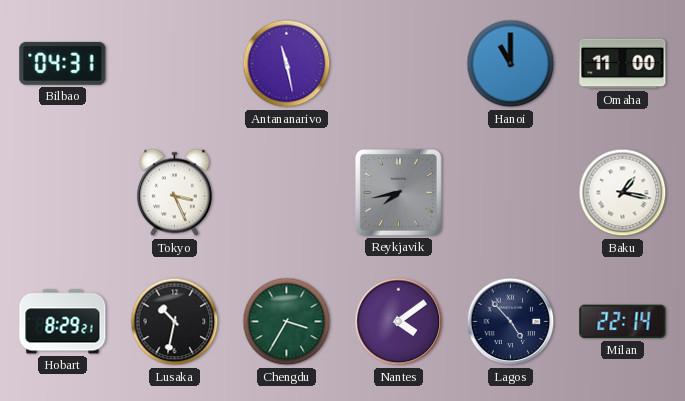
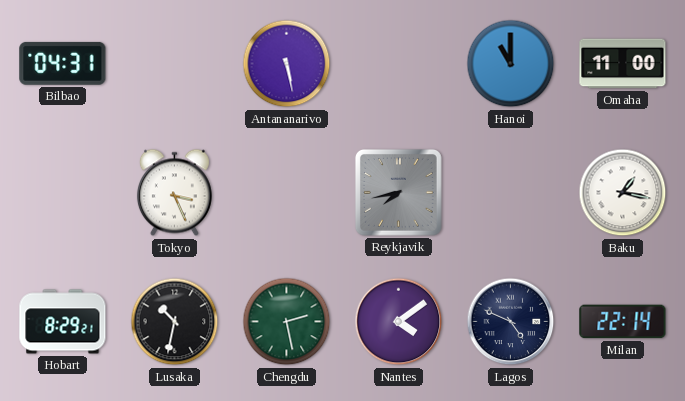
Antananarivo: 11:28 -> 5:28
Chengdu: 3:35 -> 2:28
Lagos: 4:53 -> 4:49
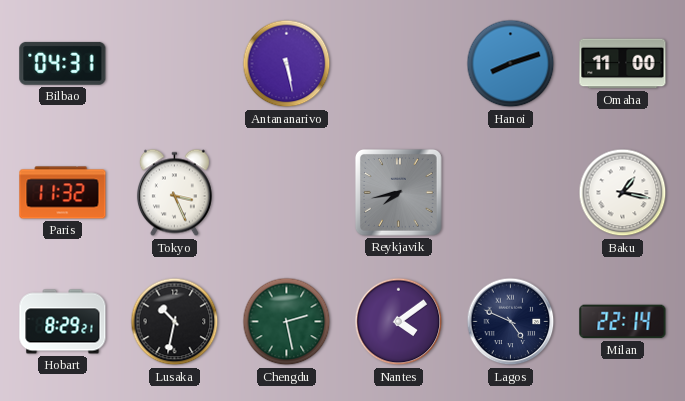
Hanoi: 11:00 -> 8:12
Paris: none -> 11:32
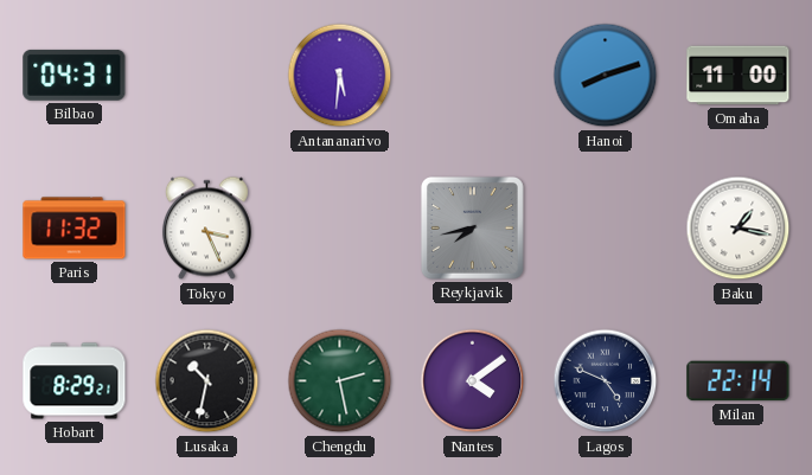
Antananarivo: 5:28 -> 5:31
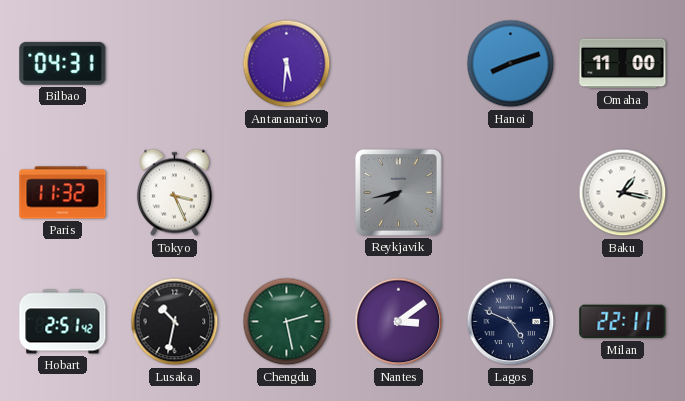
Hobart: 8:29 -> 2:51
Nantes: 4:09 -> 3:09
Milan: 22:14 -> 22:11
